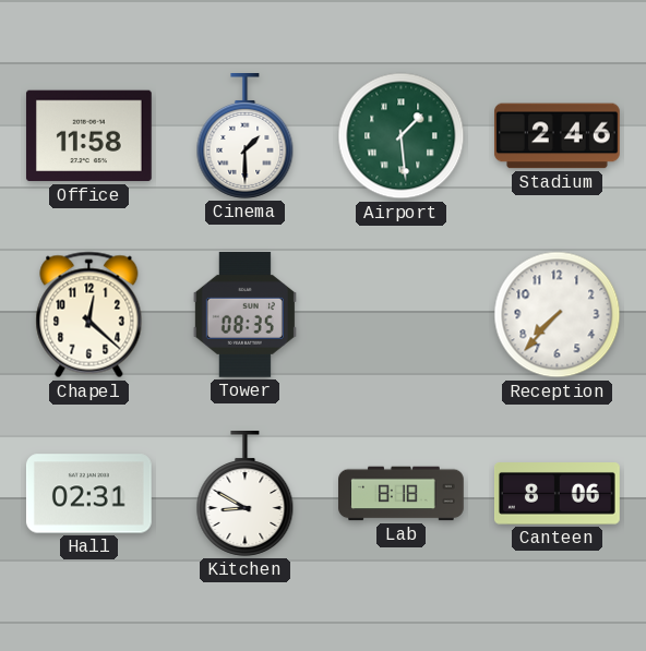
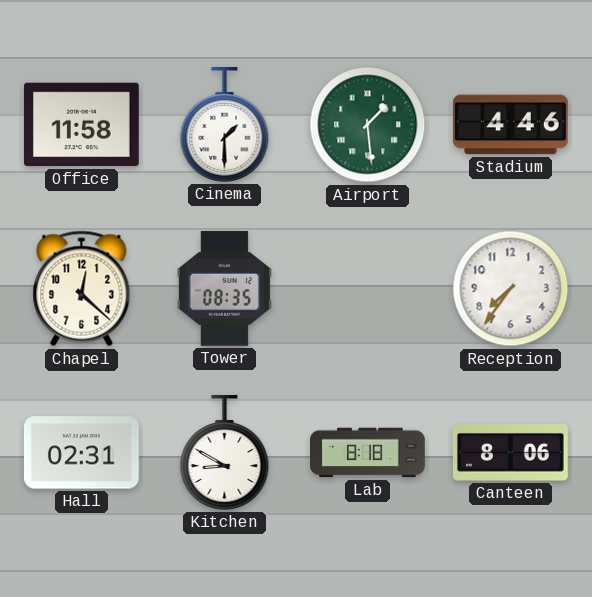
Stadium: 2:46 -> 4:46
Reception: 7:37 -> 7:36
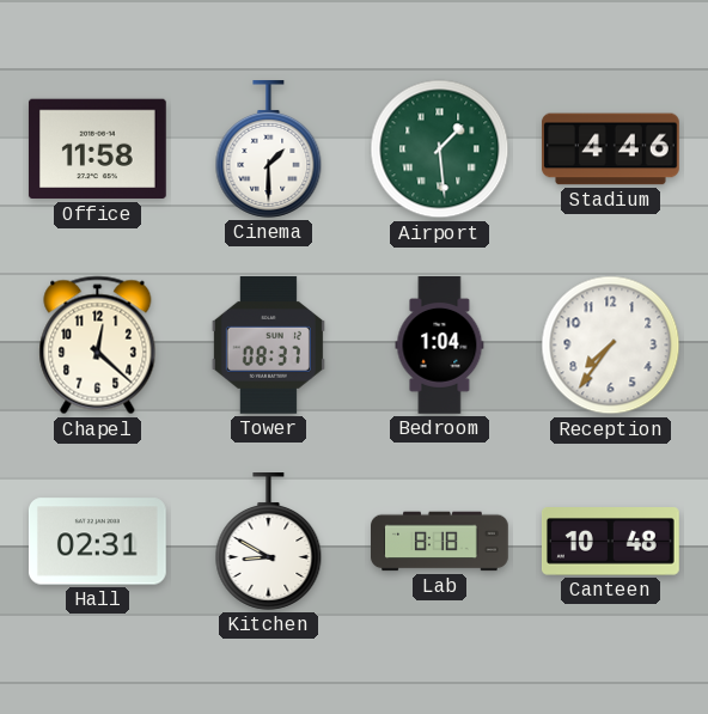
Tower: 08:35 -> 08:37
Bedroom: none -> 1:04
Canteen: 8:06 -> 10:48
